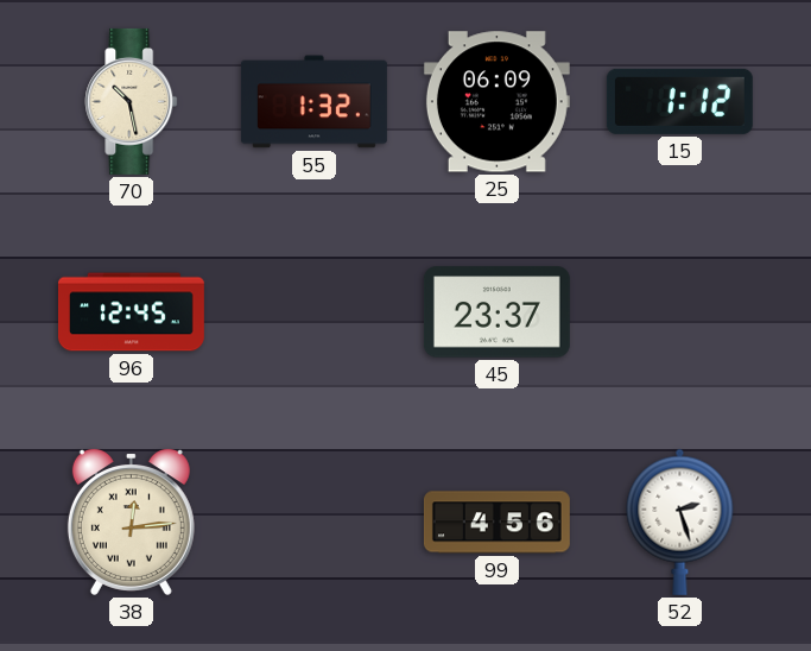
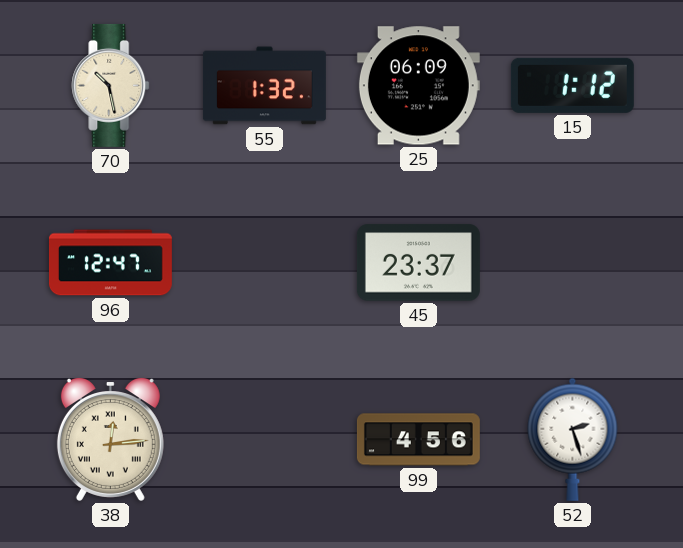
96: 12:45 -> 12:47
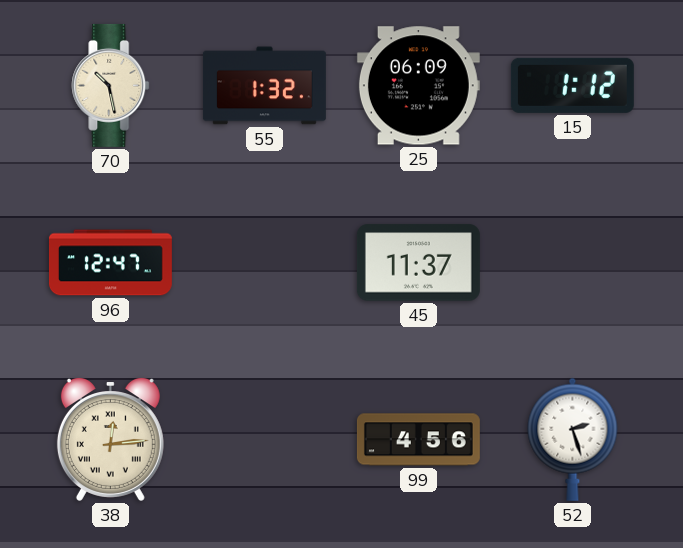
45: 23:37 -> 11:37
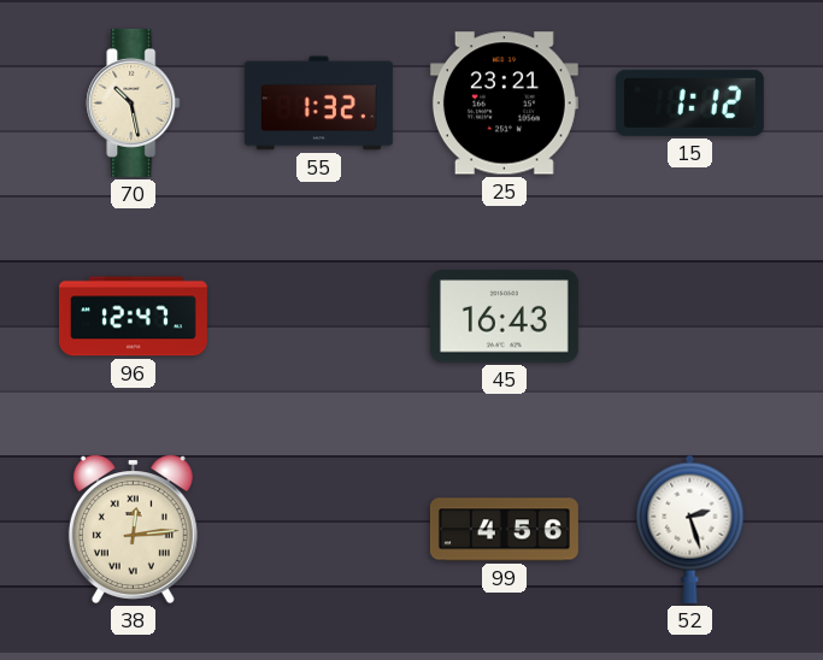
25: 06:09 -> 23:21
45: 11:37 -> 16:43
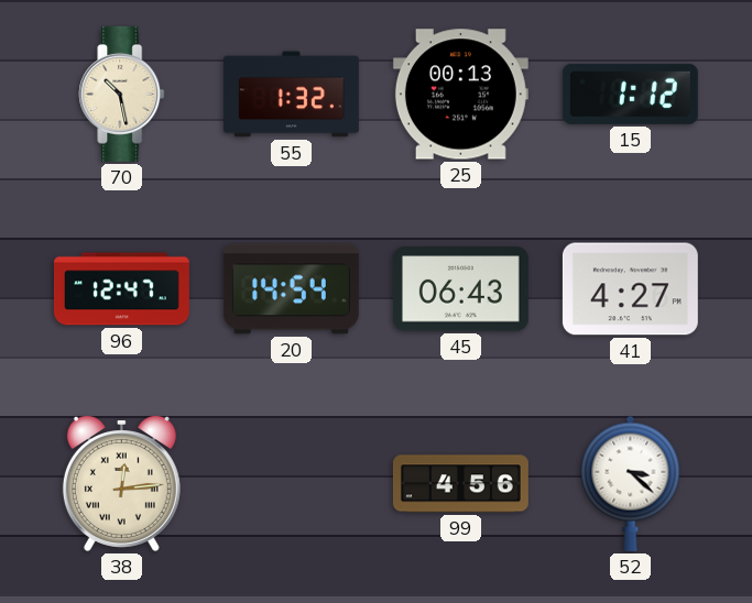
25: 23:21 -> 00:13
20: none -> 14:54
45: 16:43 -> 06:43
41: none -> 4:27
52: 2:27 -> 3:22
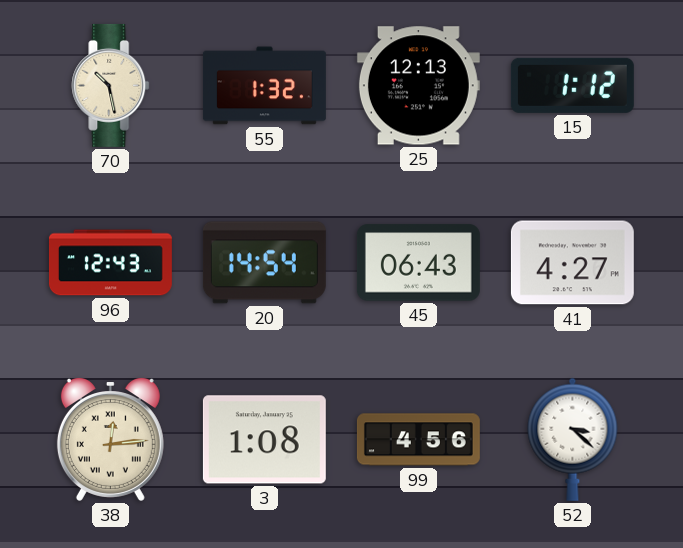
25: 00:13 -> 12:13
96: 12:47 -> 12:43
3: none -> 1:08
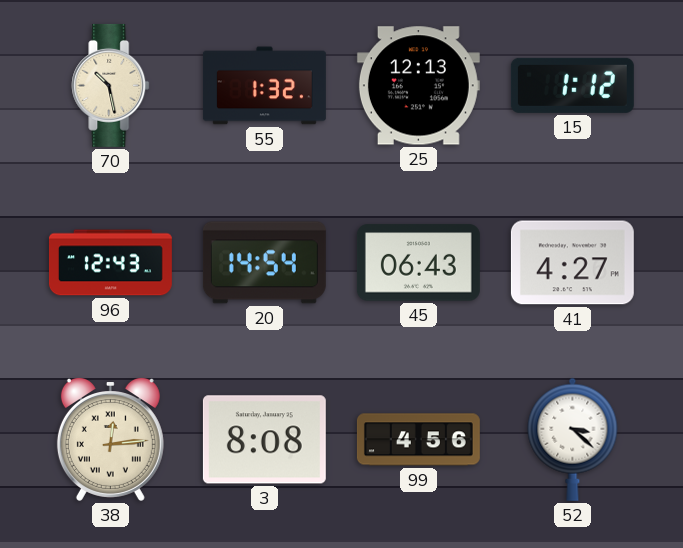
3: 1:08 -> 8:08
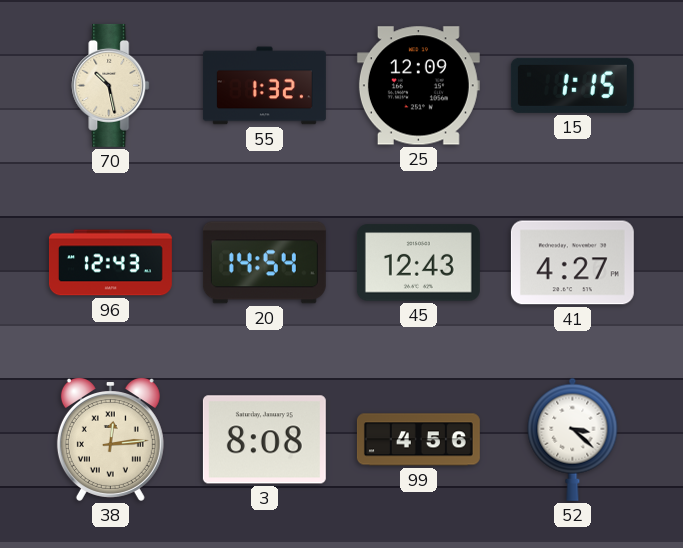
25: 12:13 -> 12:09
15: 1:12 -> 1:15
45: 06:43 -> 12:43
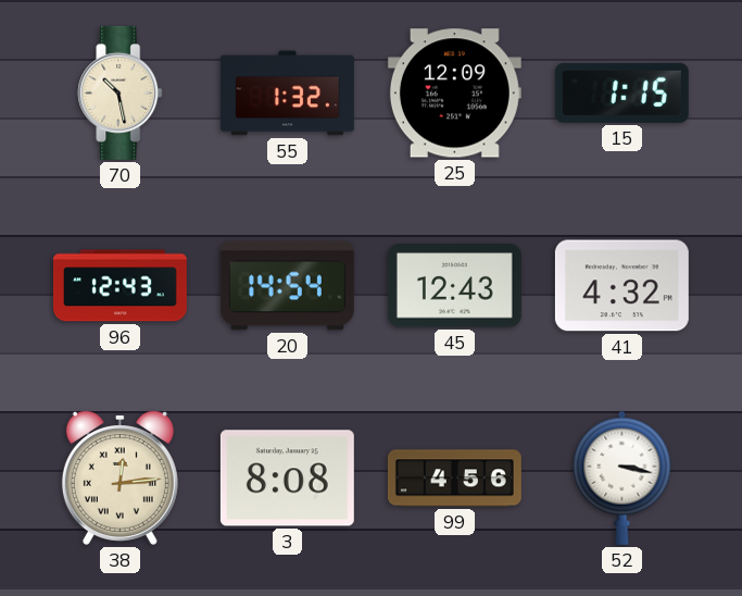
41: 4:27 -> 4:32
52: 3:22 -> 3:17
